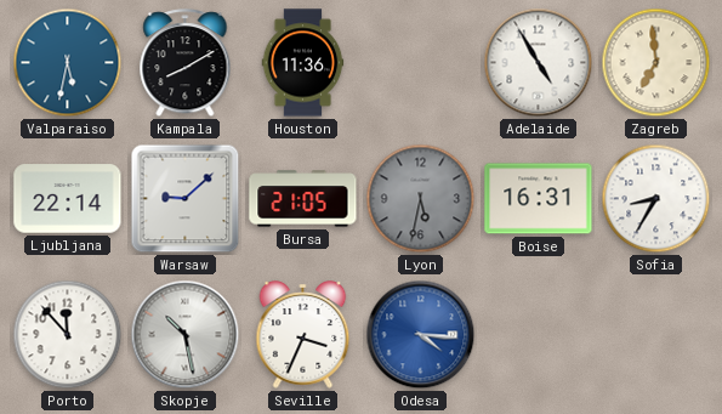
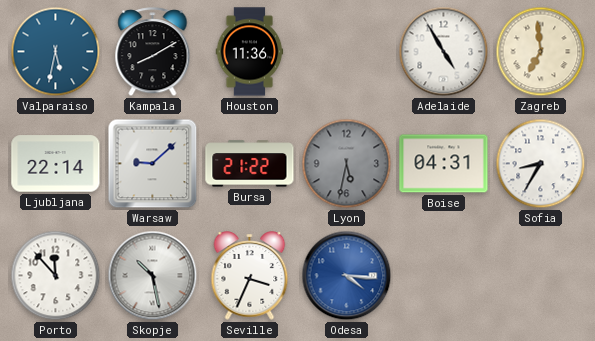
Bursa: 21:05 -> 21:22
Boise: 16:31 -> 04:31
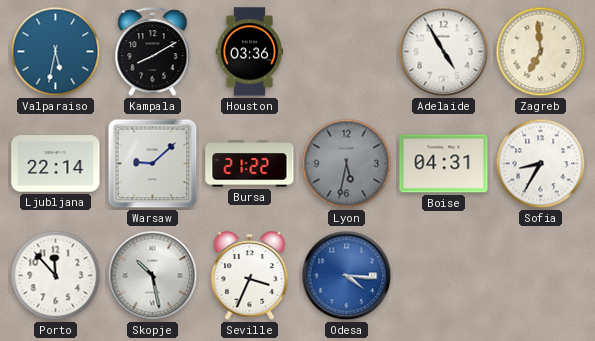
Houston: 11:36 -> 03:36
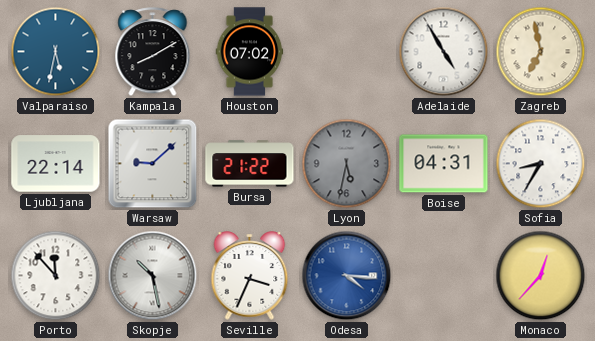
Houston: 03:36 -> 07:02
Zagreb: 6:59 -> 6:58
Monaco: none -> 12:37
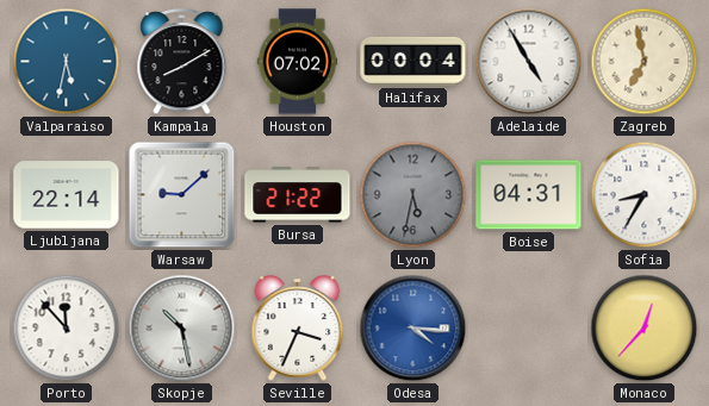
Halifax: none -> 00:04
